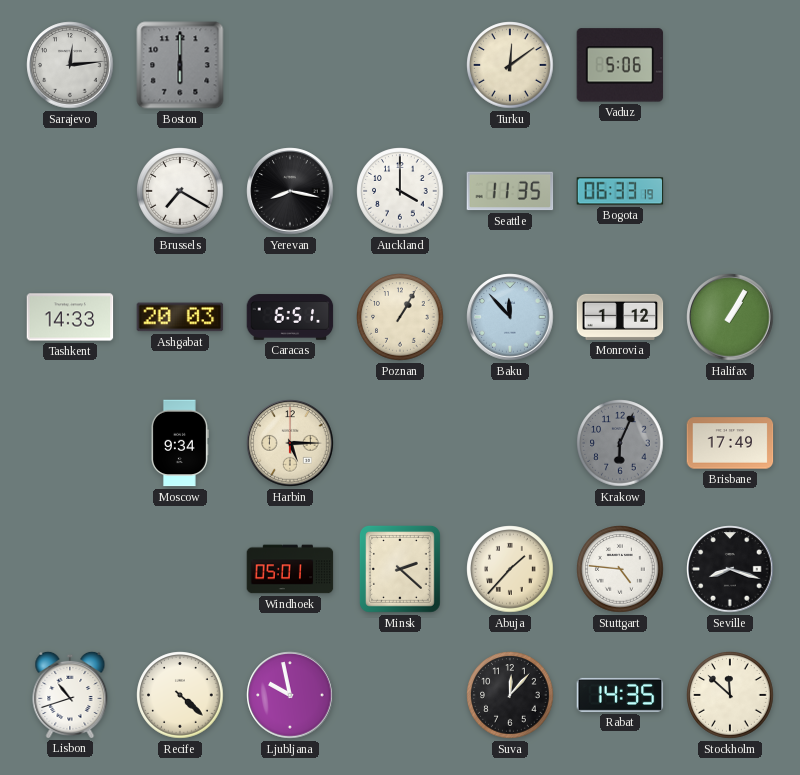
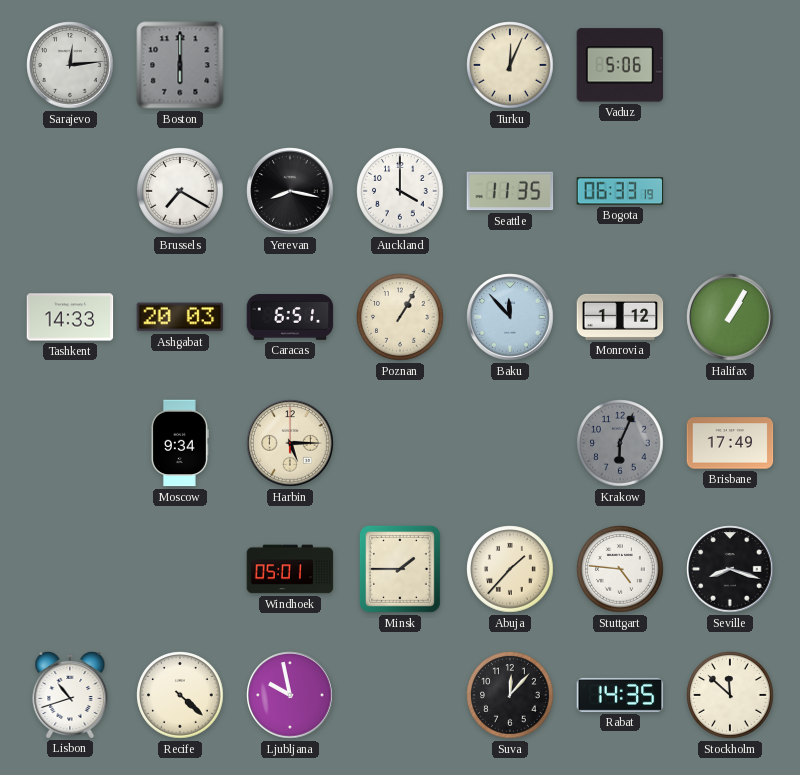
Turku: 12:09 -> 12:04
Minsk: 2:22 -> 1:45
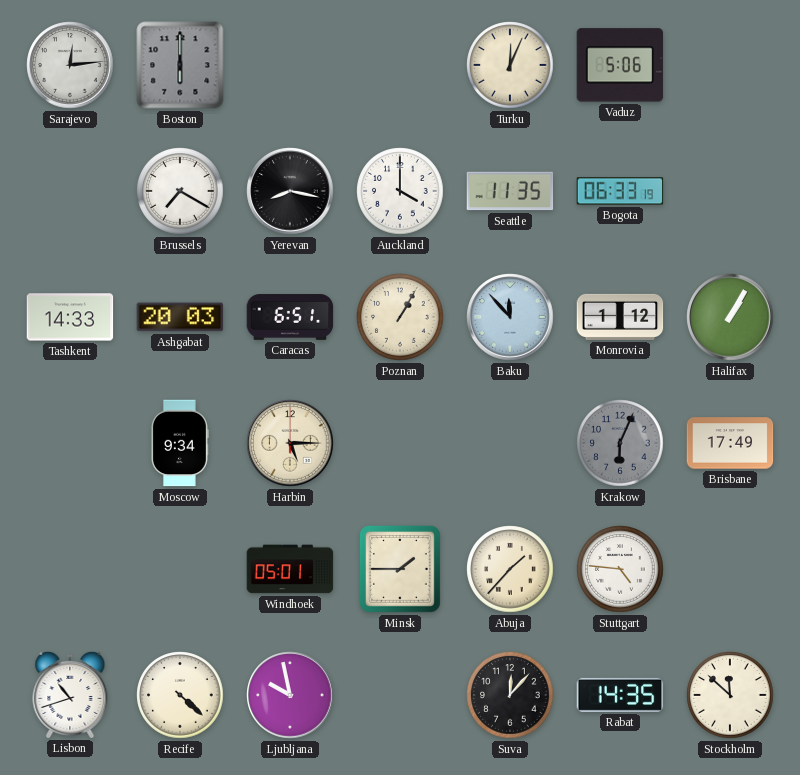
Seville: 8:18 -> none
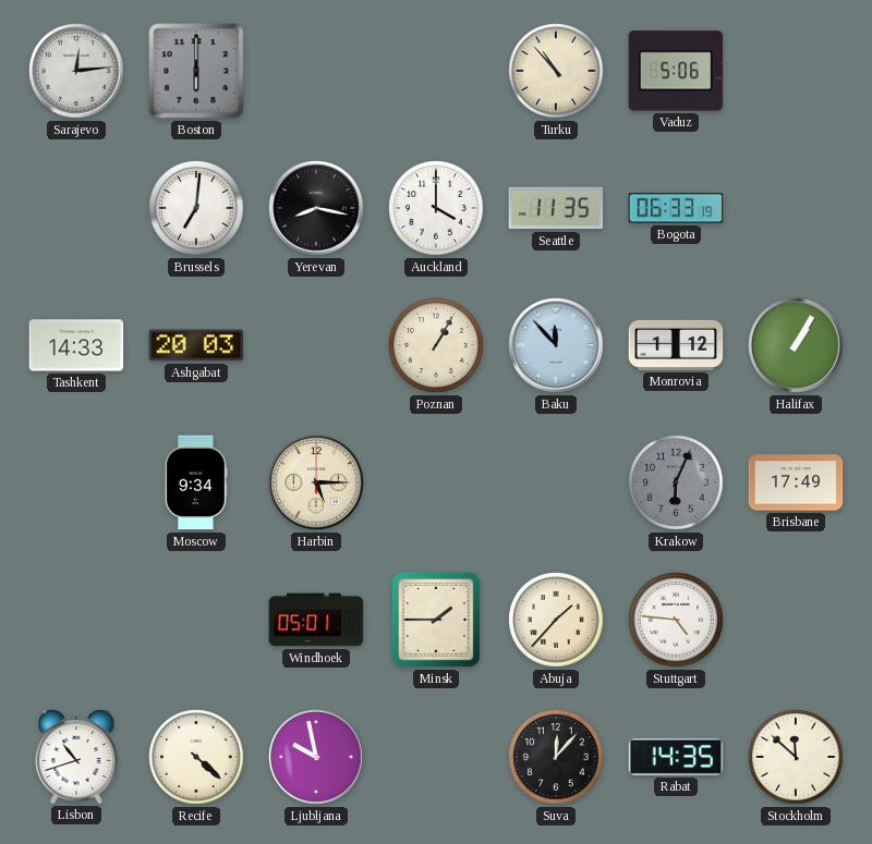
Turku: 12:04 -> 10:53
Brussels: 7:20 -> 7:01
Caracas: 6:51 -> none
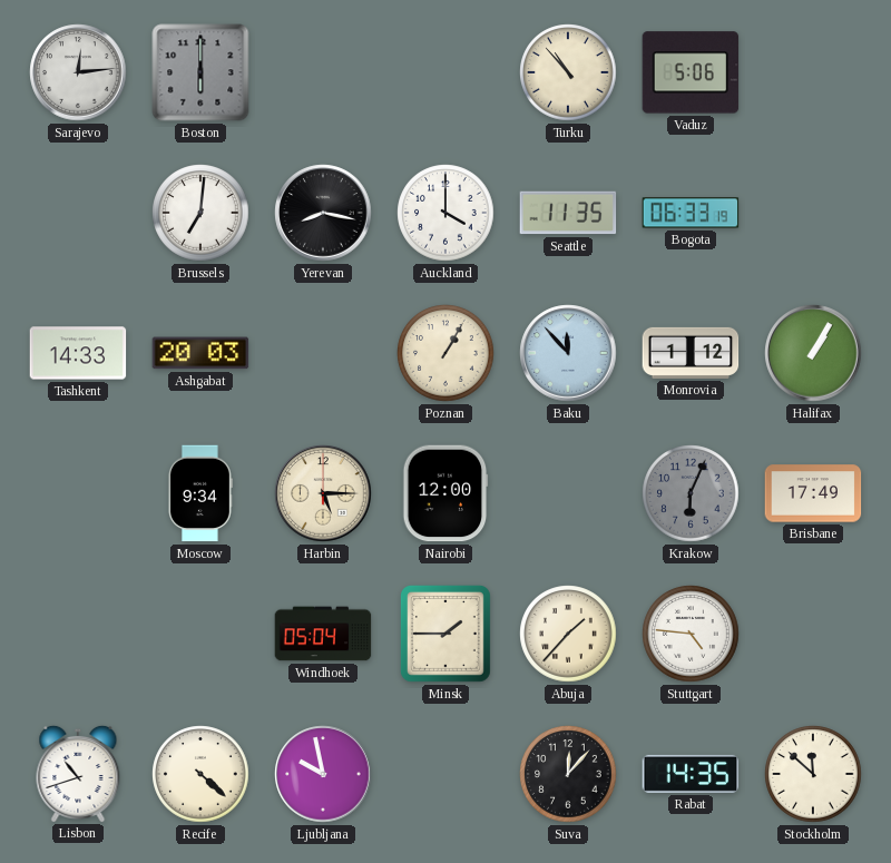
Nairobi: none -> 12:00
Windhoek: 05:01 -> 05:04
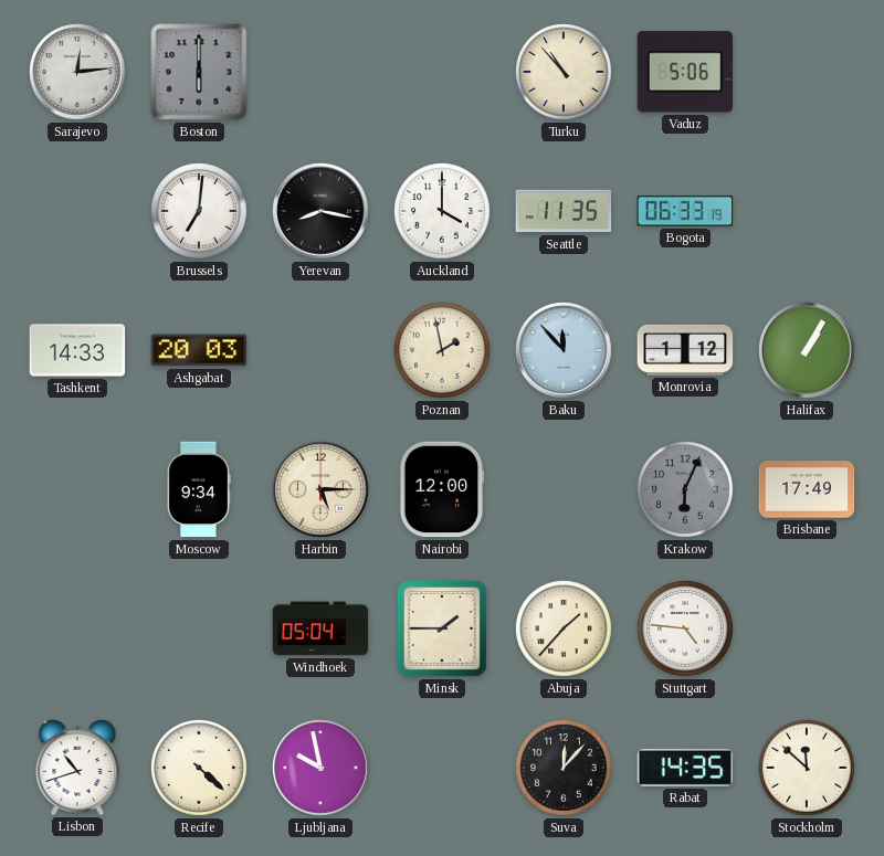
Poznan: 1:05 -> 1:58
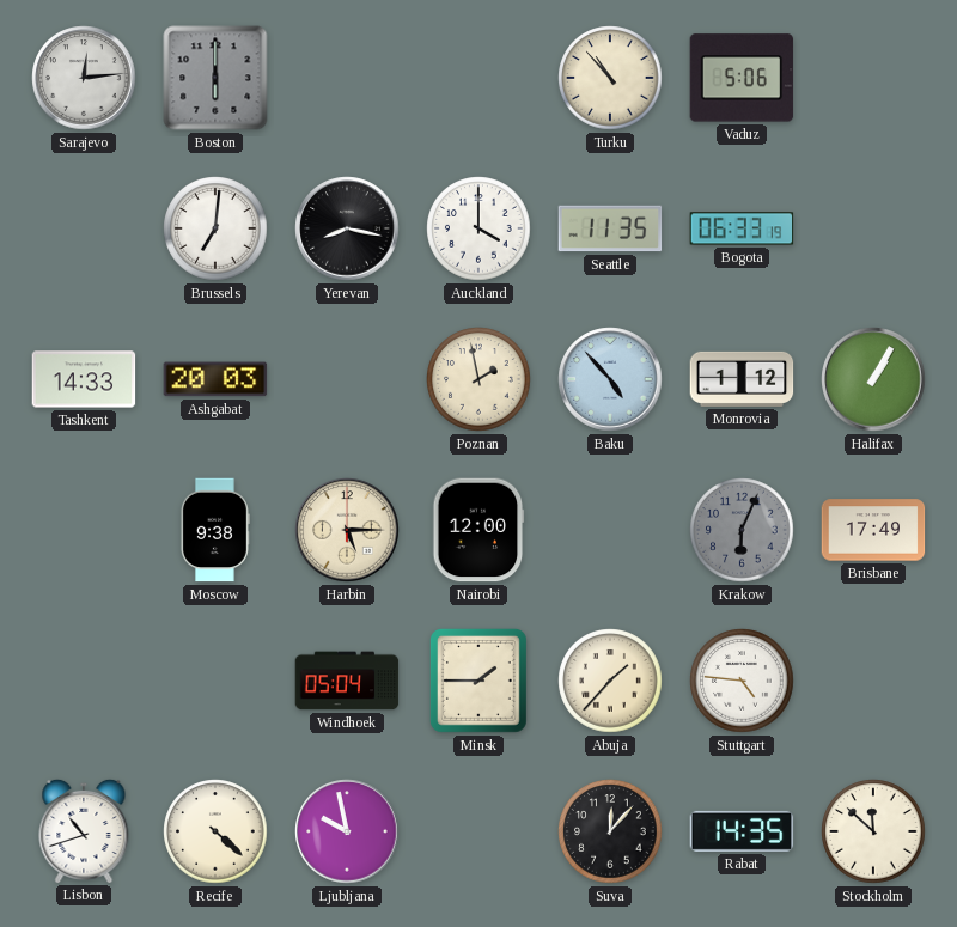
Baku: 11:53 -> 4:53
Moscow: 9:34 -> 9:38
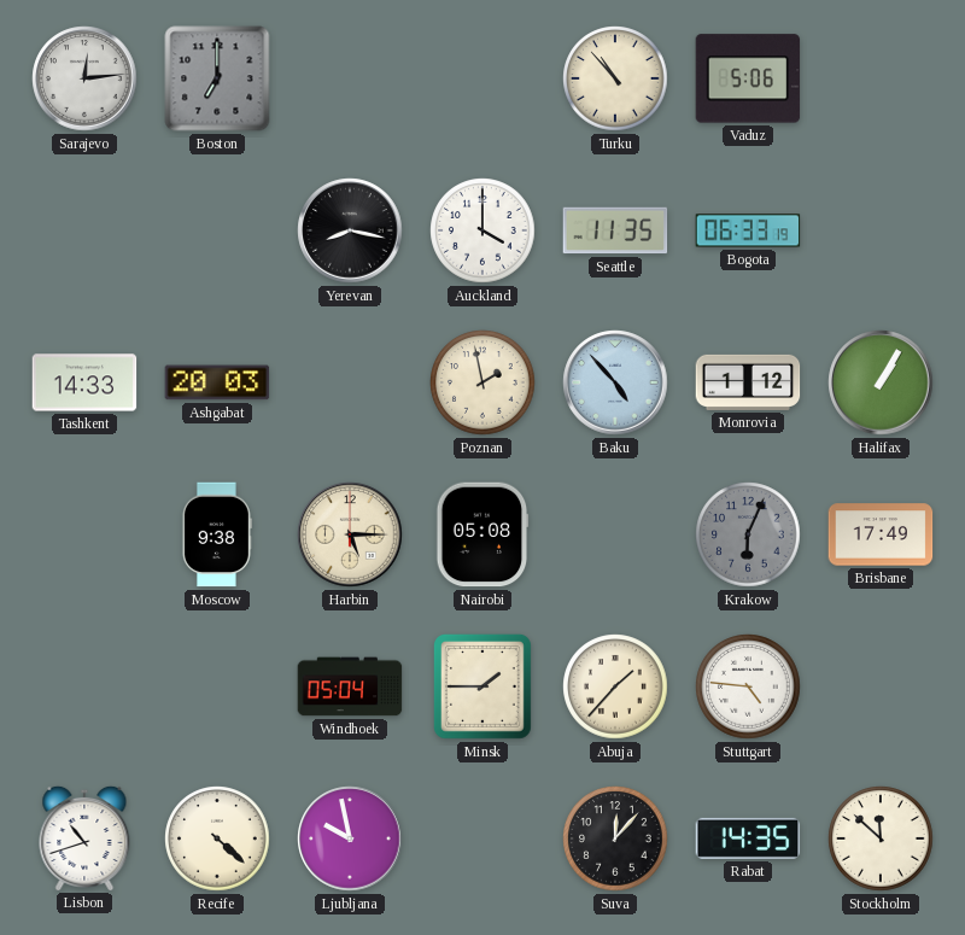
Boston: 6:00 -> 7:00
Brussels: 7:01 -> none
Nairobi: 12:00 -> 05:08
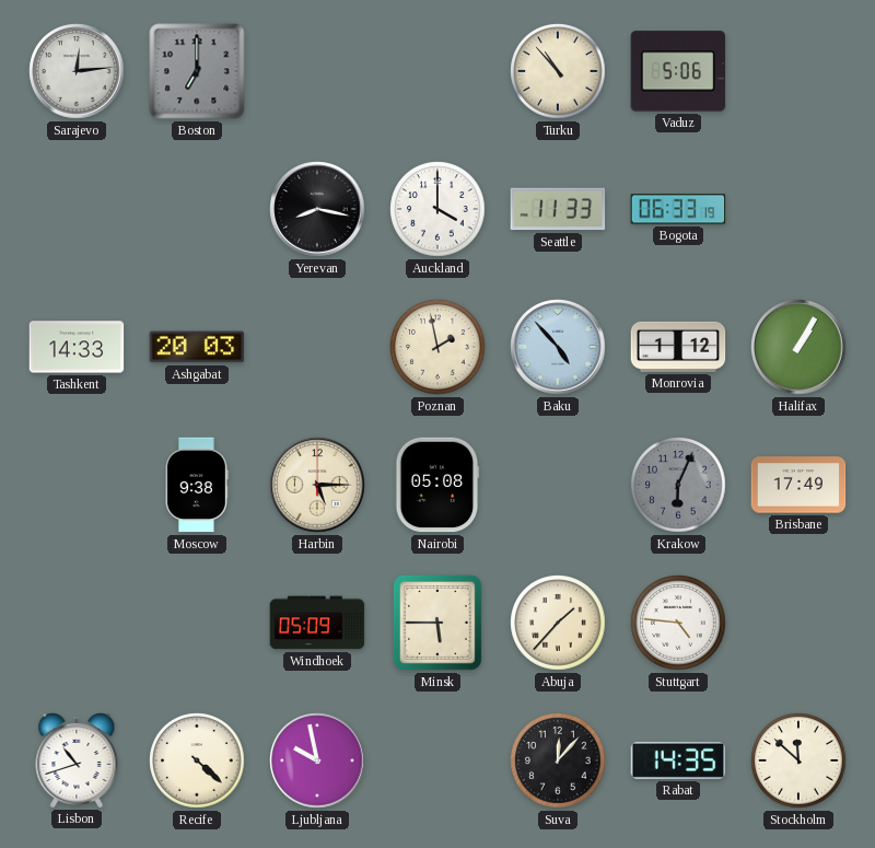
Seattle: 11:35 -> 11:33
Windhoek: 05:04 -> 05:09
Minsk: 1:45 -> 5:45
